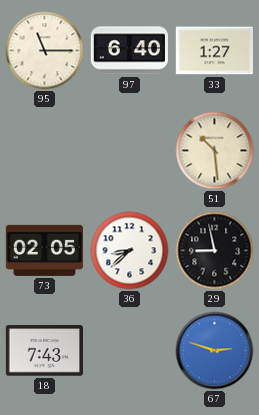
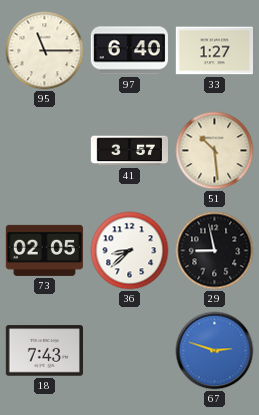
41: none -> 3:57
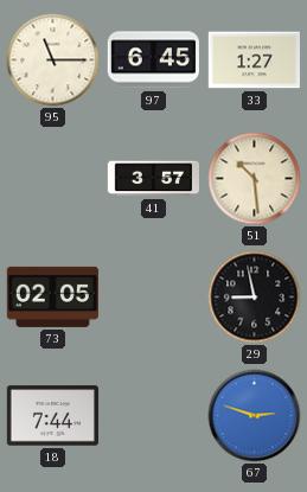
97: 6:40 -> 6:45
36: 8:38 -> none
18: 7:43 -> 7:44
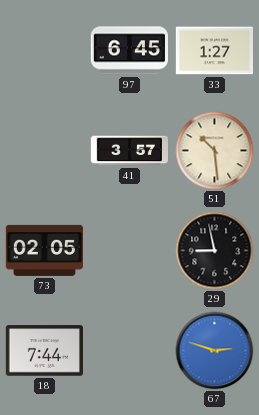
95: 11:15 -> none
